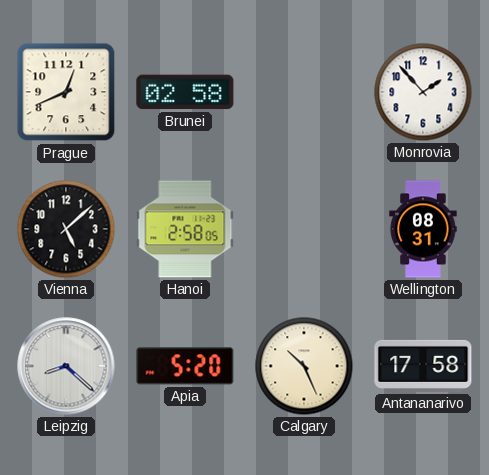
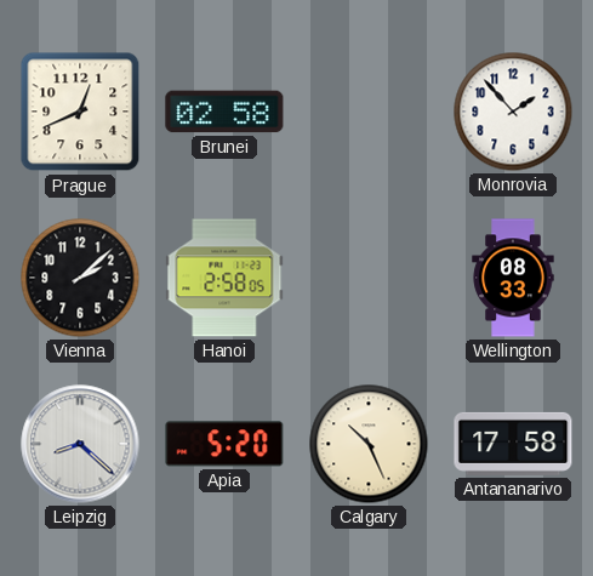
Vienna: 5:08 -> 2:08
Wellington: 08:31 -> 08:33
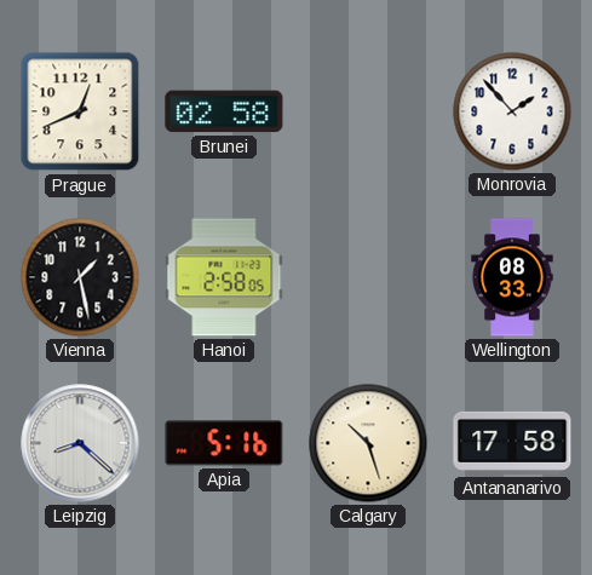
Vienna: 2:08 -> 1:28
Apia: 5:20 -> 5:16
Calgary: 10:26 -> 10:27
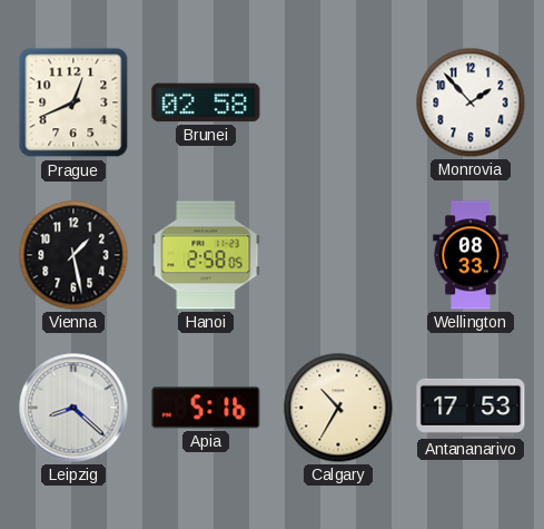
Calgary: 10:27 -> 10:35
Antananarivo: 17:58 -> 17:53
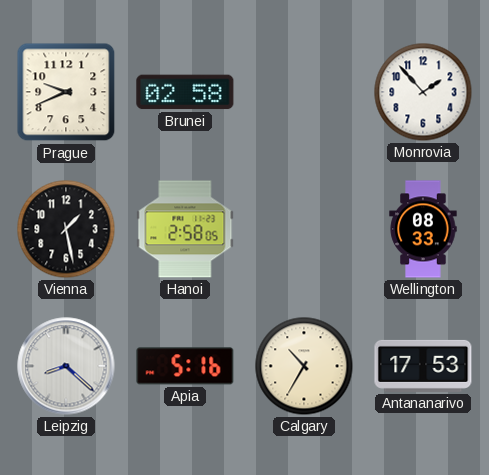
Prague: 12:41 -> 9:41
